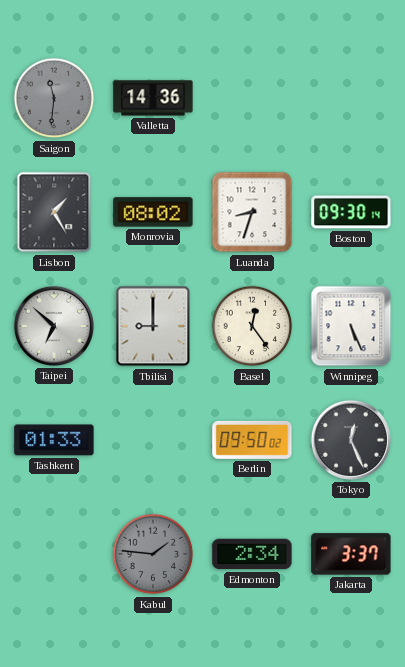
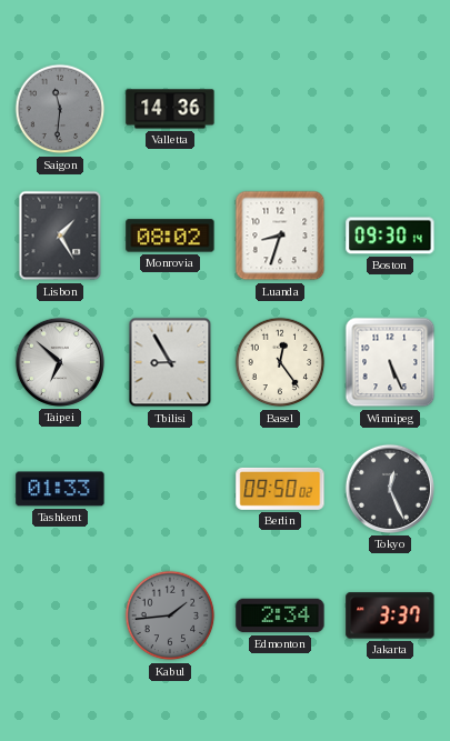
Tbilisi: 9:00 -> 8:55
Kabul: 1:46 -> 1:44
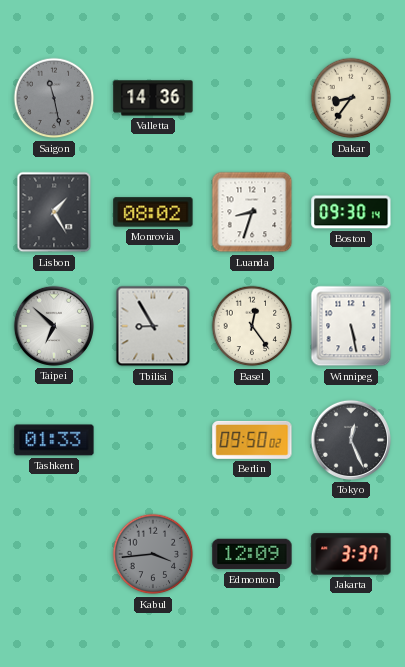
Saigon: 11:31 -> 11:28
Dakar: none -> 8:36
Winnipeg: 5:26 -> 5:28
Kabul: 1:44 -> 3:44
Edmonton: 2:34 -> 12:09
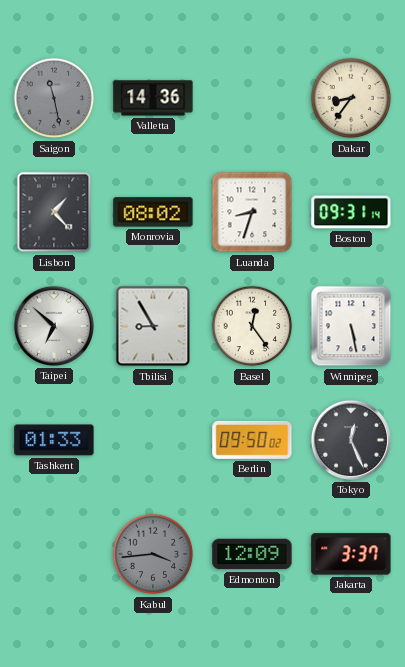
Lisbon: 1:25 -> 1:23
Boston: 09:30 -> 09:31
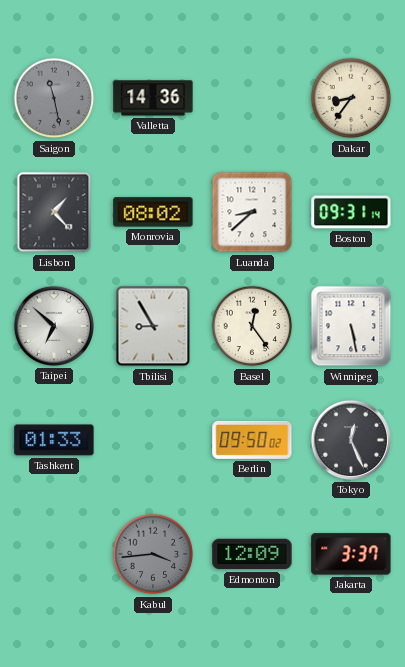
Luanda: 8:33 -> 8:38
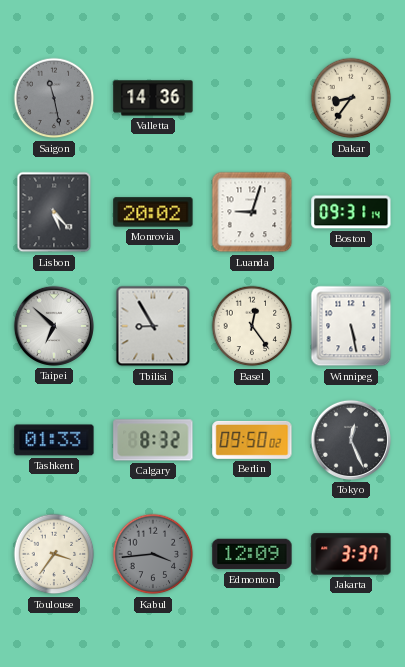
Lisbon: 1:23 -> 5:23
Monrovia: 08:02 -> 20:02
Luanda: 8:38 -> 9:03
Calgary: none -> 8:32
Toulouse: none -> 3:36
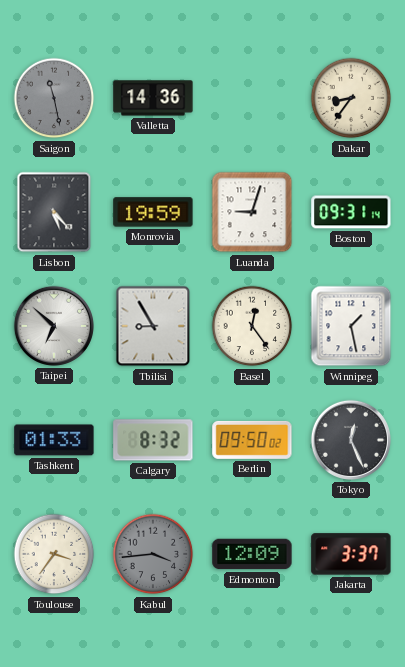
Monrovia: 20:02 -> 19:59
Winnipeg: 5:28 -> 1:28
